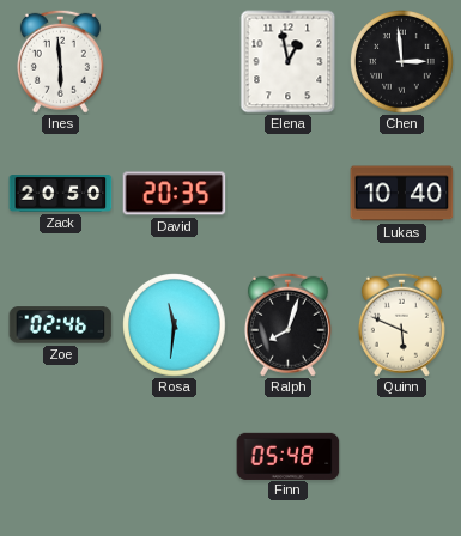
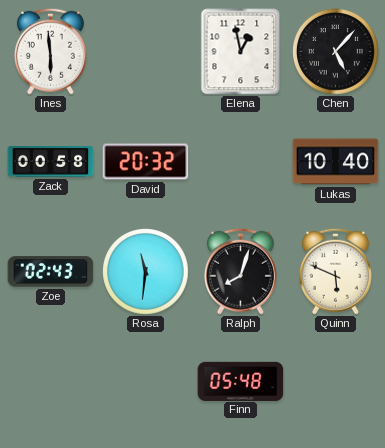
Chen: 2:59 -> 5:07
Zack: 20:50 -> 00:58
David: 20:35 -> 20:32
Zoe: 02:46 -> 02:43
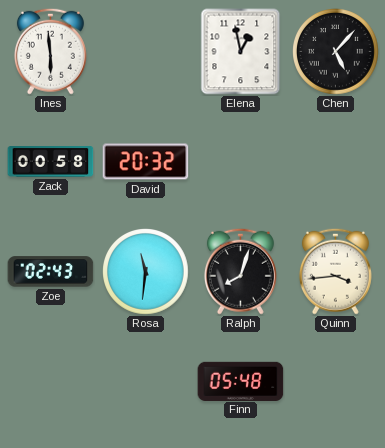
Lukas: 10:40 -> none
Quinn: 5:49 -> 3:44
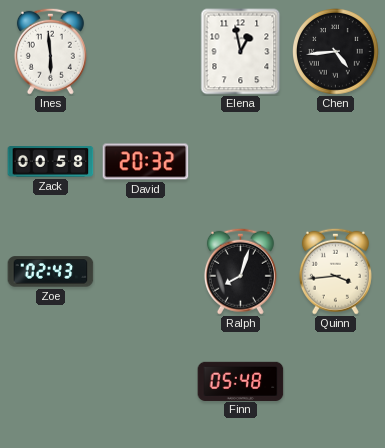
Chen: 5:07 -> 4:44
Rosa: 11:31 -> none
